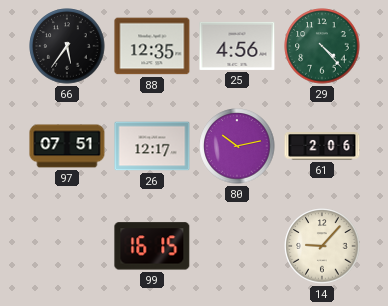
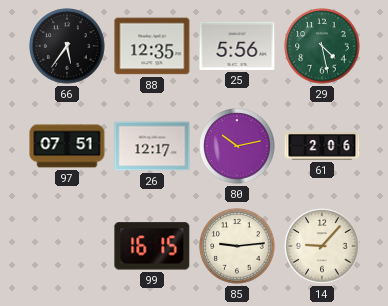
25: 4:56 -> 5:56
29: 4:23 -> 4:28
85: none -> 9:14
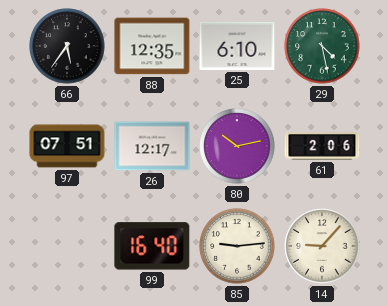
25: 5:56 -> 6:10
99: 16:15 -> 16:40
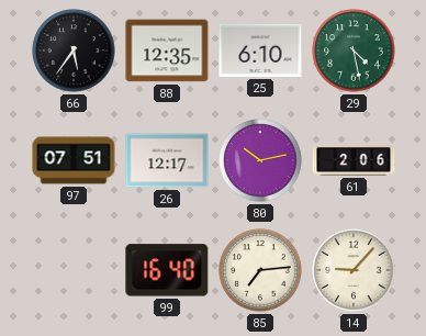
85: 9:14 -> 7:14
